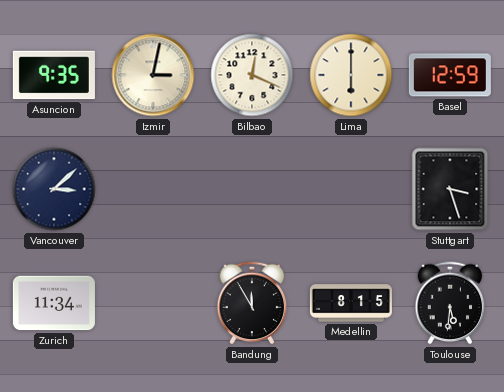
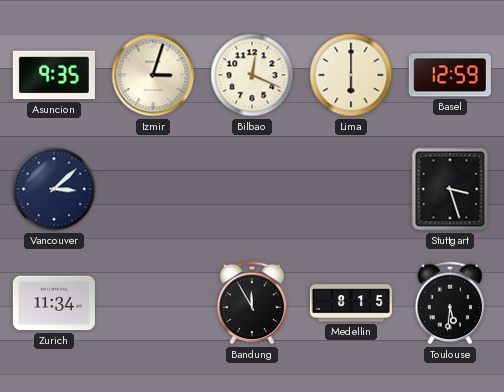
Izmir: 3:02 -> 3:03
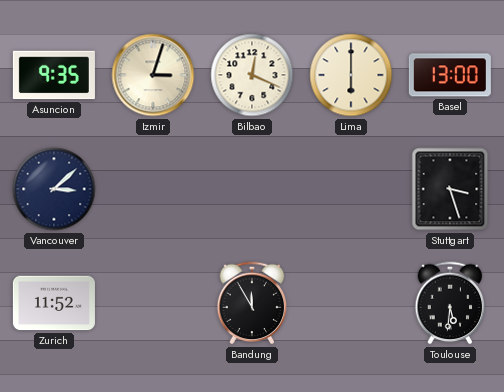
Basel: 12:59 -> 13:00
Zurich: 11:34 -> 11:52
Medellin: 8:15 -> none
